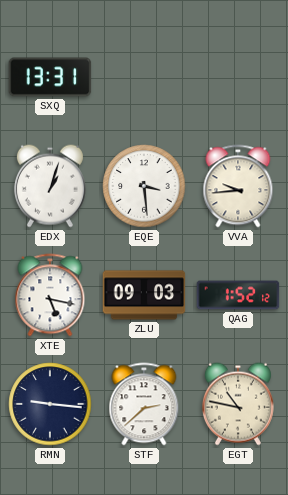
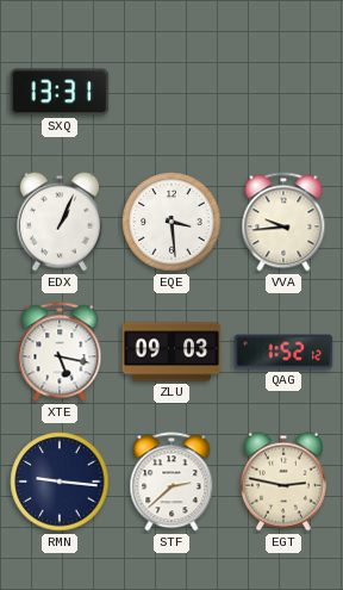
EDX: 1:03 -> 1:04
EGT: 10:47 -> 2:47
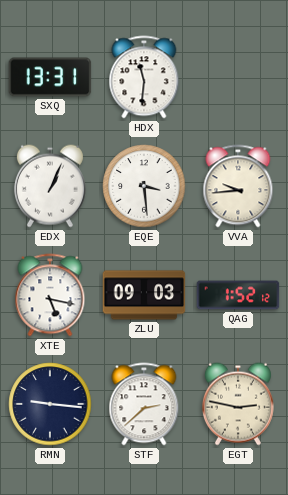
HDX: none -> 11:31
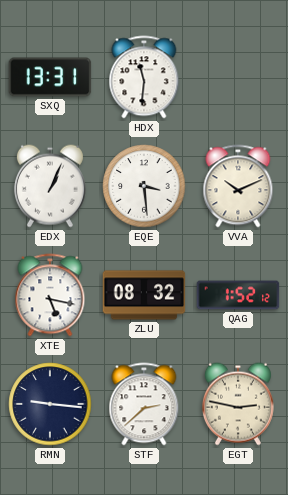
VVA: 9:44 -> 10:11
ZLU: 09:03 -> 08:32
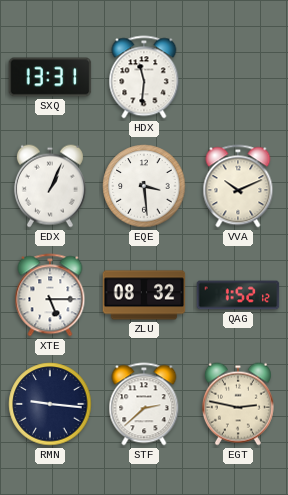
XTE: 5:17 -> 5:15
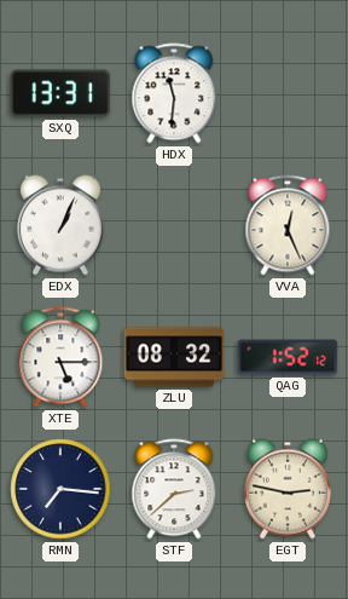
EQE: 3:29 -> none
VVA: 10:11 -> 12:26
RMN: 9:16 -> 7:16
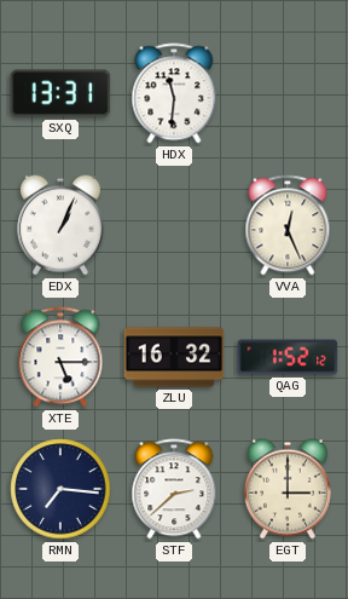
ZLU: 08:32 -> 16:32
EGT: 2:47 -> 3:00
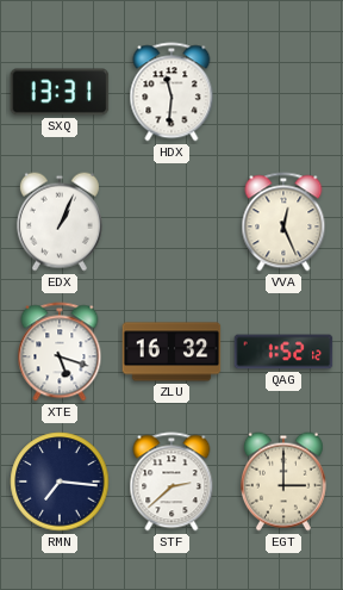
XTE: 5:15 -> 5:18
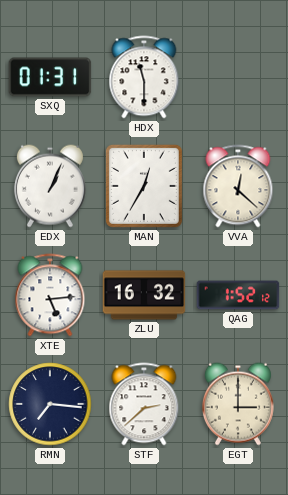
SXQ: 13:31 -> 01:31
HDX: 11:31 -> 11:30
MAN: none -> 12:35
VVA: 12:26 -> 12:22
XTE: 5:18 -> 5:14
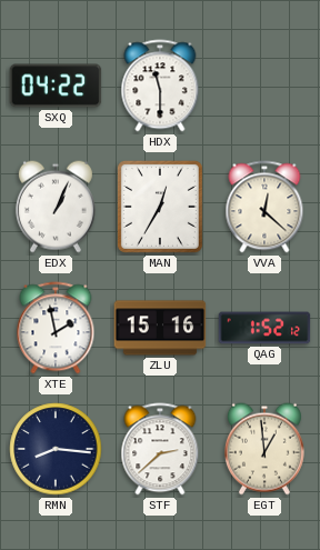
SXQ: 01:31 -> 04:22
XTE: 5:14 -> 1:58
ZLU: 16:32 -> 15:16
RMN: 7:16 -> 8:16
EGT: 3:00 -> 12:59
